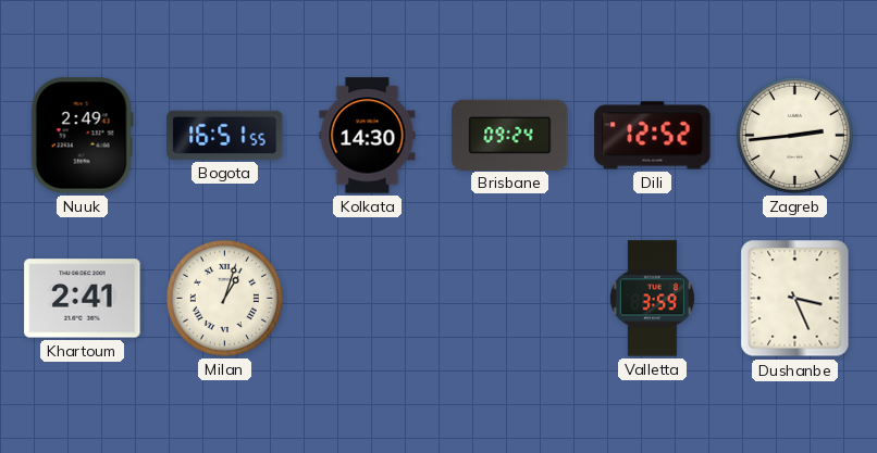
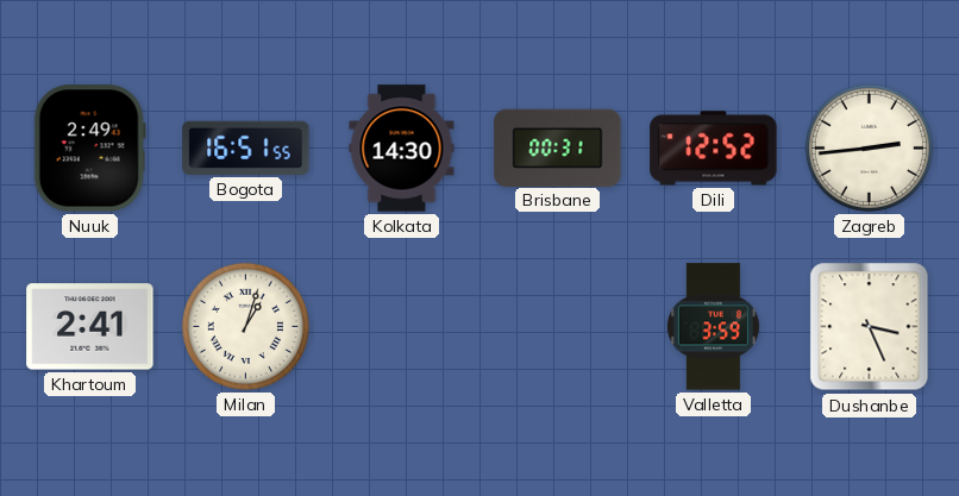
Brisbane: 09:24 -> 00:31
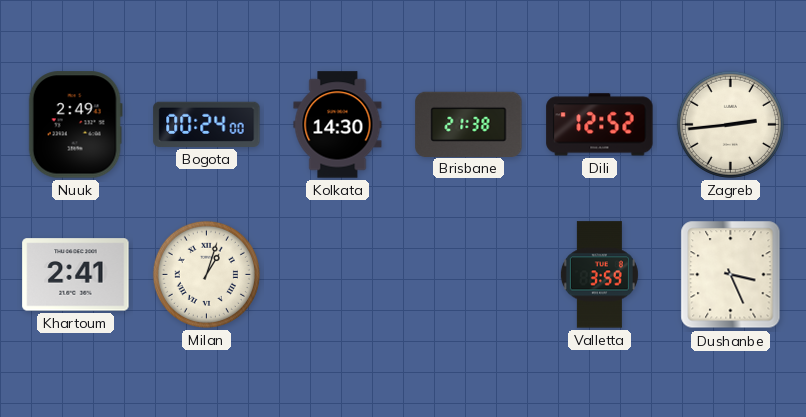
Bogota: 16:51 -> 00:24
Brisbane: 00:31 -> 21:38
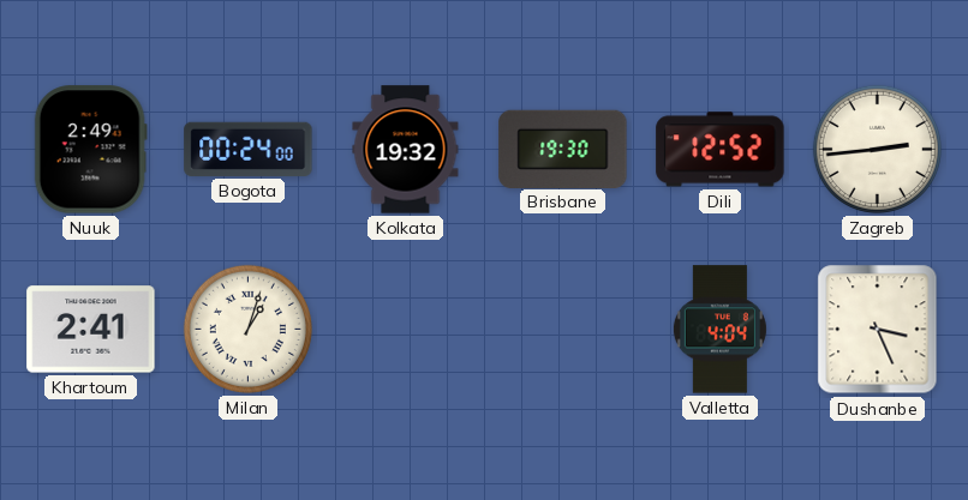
Kolkata: 14:30 -> 19:32
Brisbane: 21:38 -> 19:30
Valletta: 3:59 -> 4:04
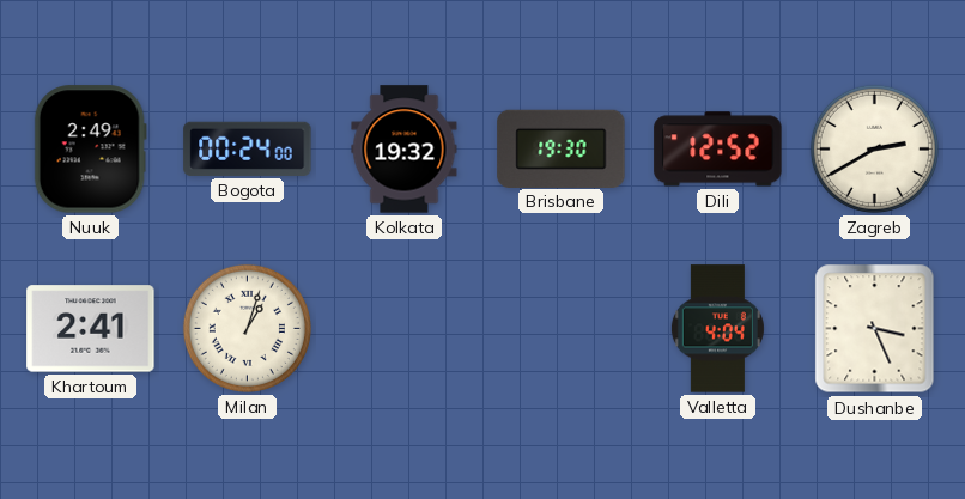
Zagreb: 2:44 -> 2:40
